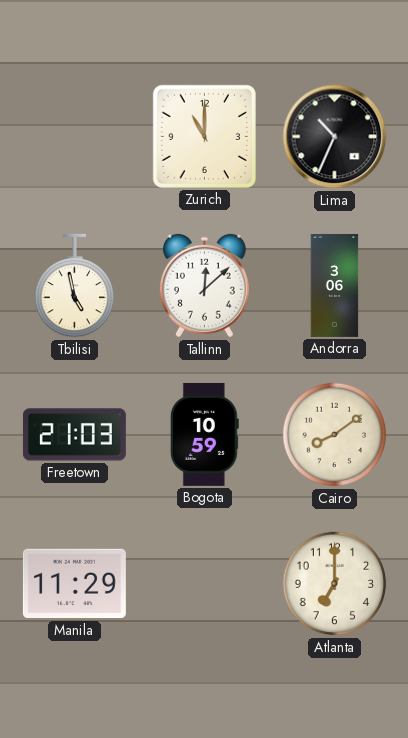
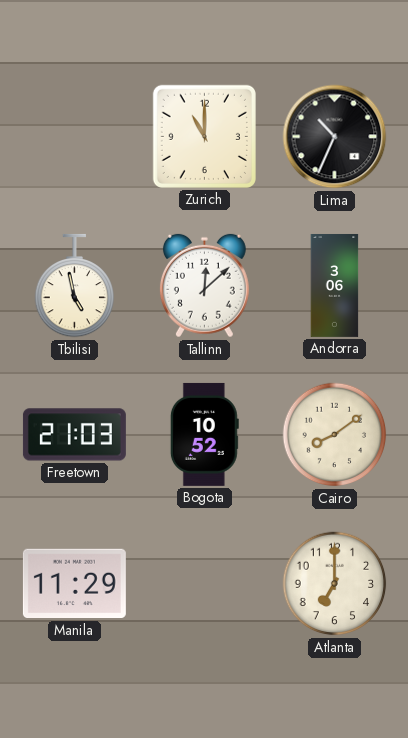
Bogota: 10:59 -> 10:52
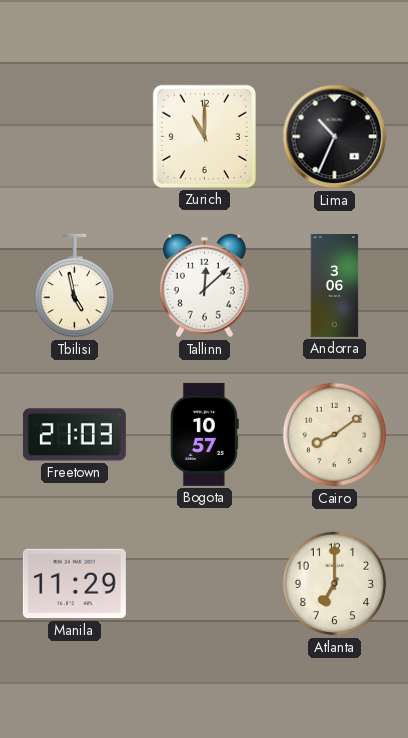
Bogota: 10:52 -> 10:57
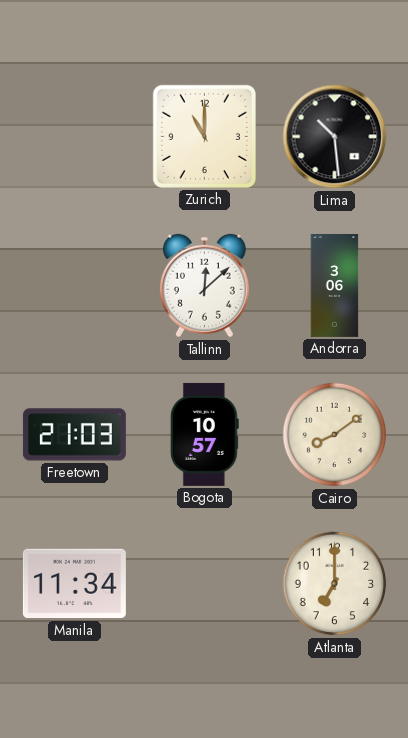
Lima: 10:34 -> 10:29
Tbilisi: 4:58 -> none
Manila: 11:29 -> 11:34
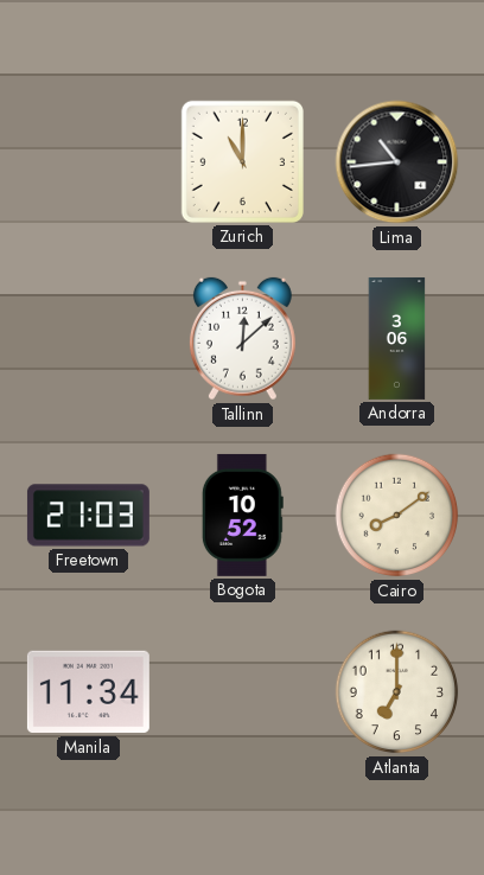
Lima: 10:29 -> 10:44
Bogota: 10:57 -> 10:52
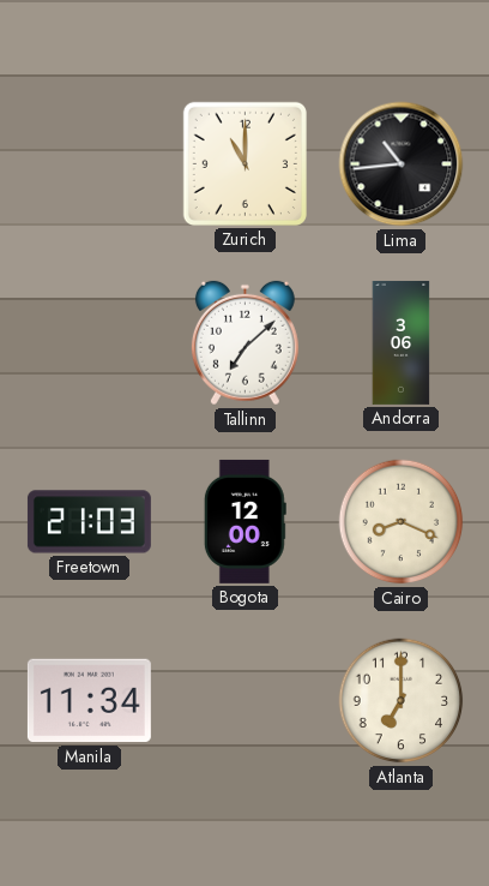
Tallinn: 12:08 -> 7:08
Bogota: 10:52 -> 12:00
Cairo: 8:09 -> 8:19
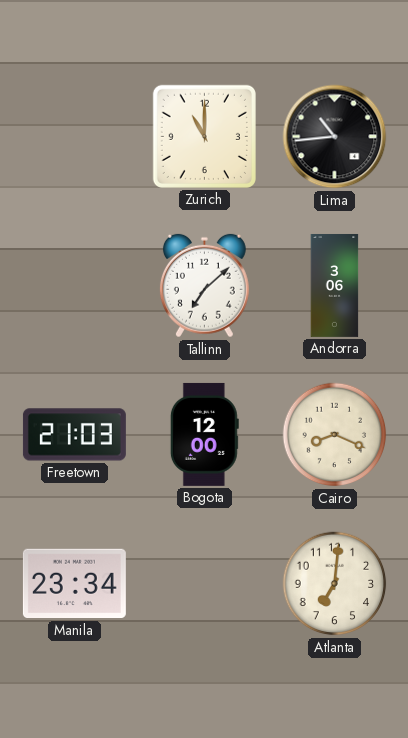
Manila: 11:34 -> 23:34
Atlanta: 7:00 -> 7:01
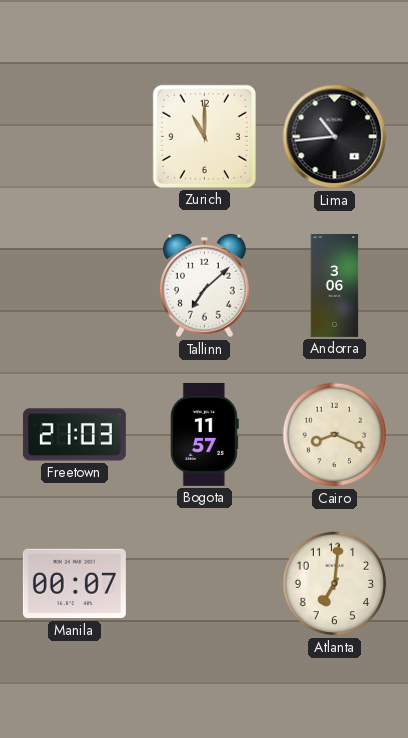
Bogota: 12:00 -> 11:57
Manila: 23:34 -> 00:07
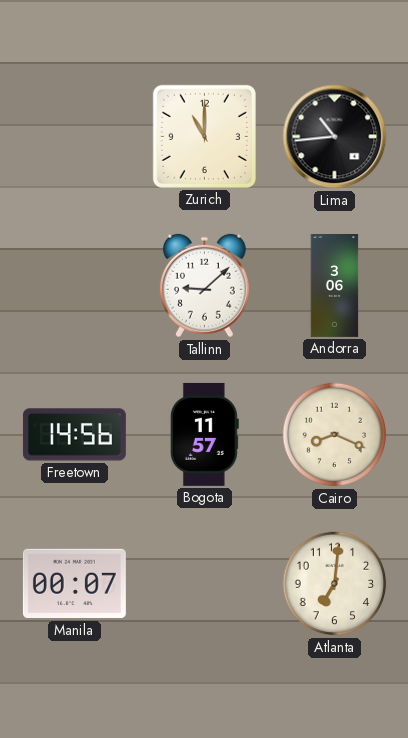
Tallinn: 7:08 -> 9:08
Freetown: 21:03 -> 14:56
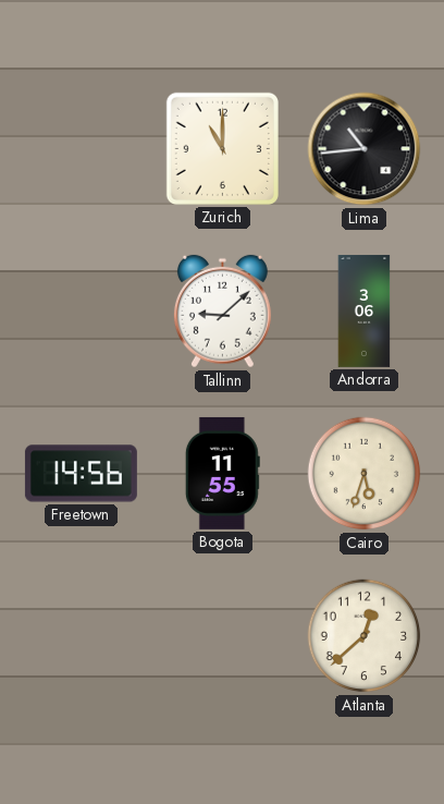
Bogota: 11:57 -> 11:55
Cairo: 8:19 -> 5:33
Manila: 00:07 -> none
Atlanta: 7:01 -> 12:38
